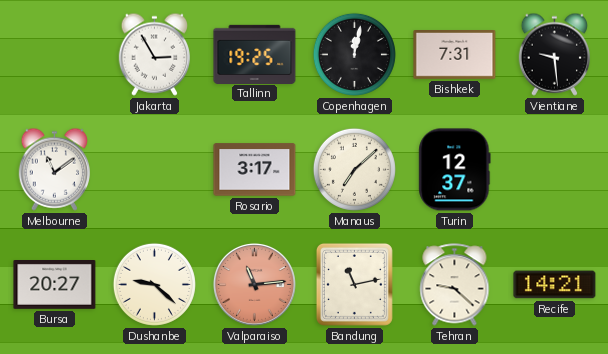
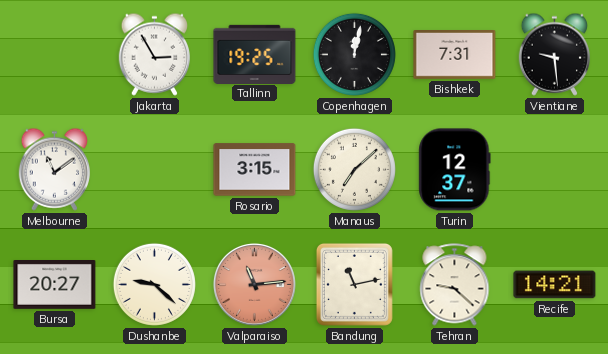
Rosario: 3:17 -> 3:15
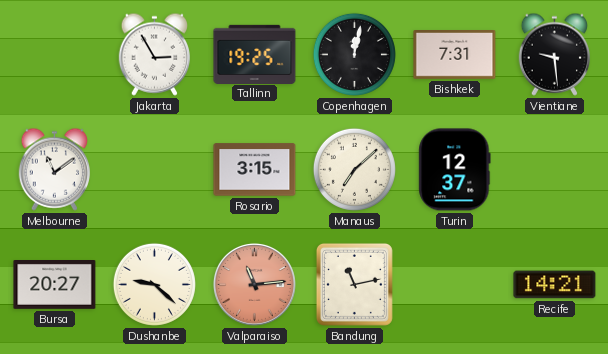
Tehran: 9:22 -> none
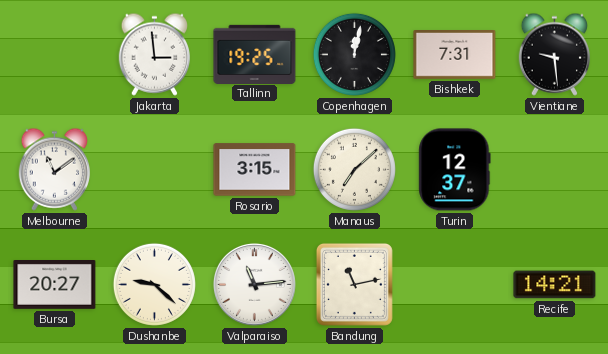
Jakarta: 2:55 -> 2:59
Valparaiso dial: salmon -> white
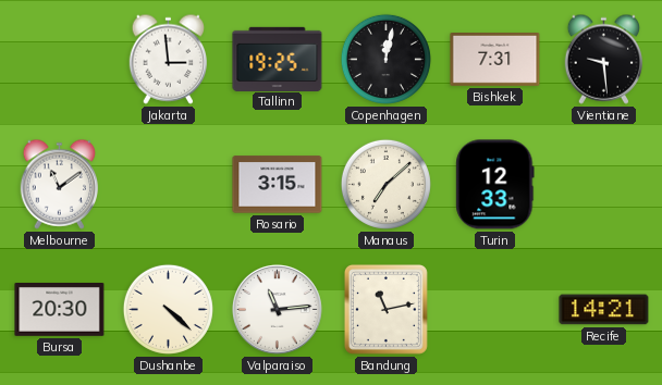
Turin: 12:37 -> 12:33
Bursa: 20:27 -> 20:30
Dushanbe: 9:22 -> 4:22
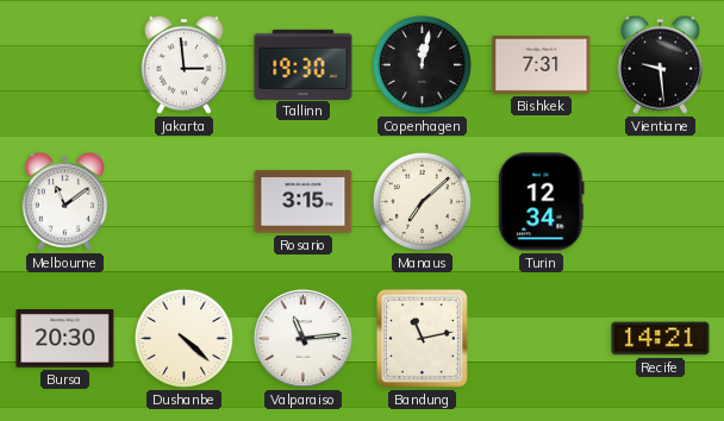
Tallinn: 19:25 -> 19:30
Turin: 12:33 -> 12:34
